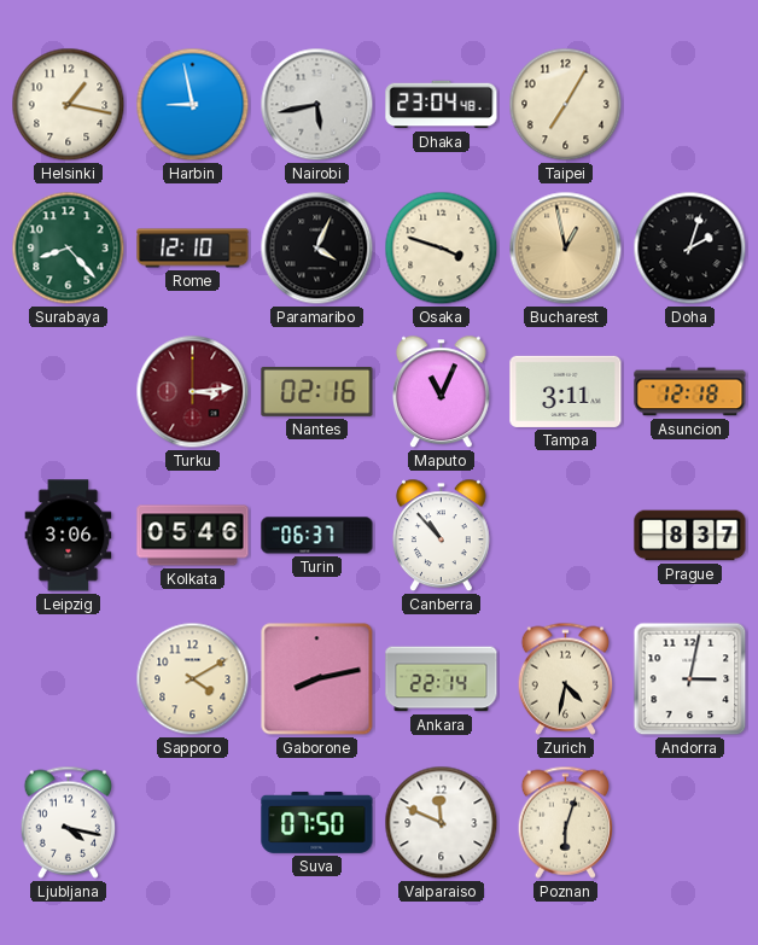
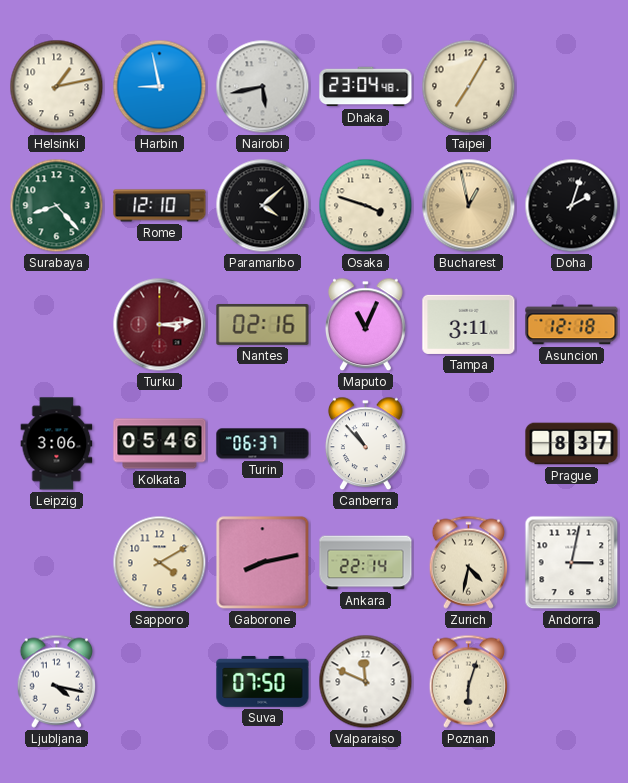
Helsinki: 1:17 -> 1:13
Paramaribo: 4:04 -> 4:08
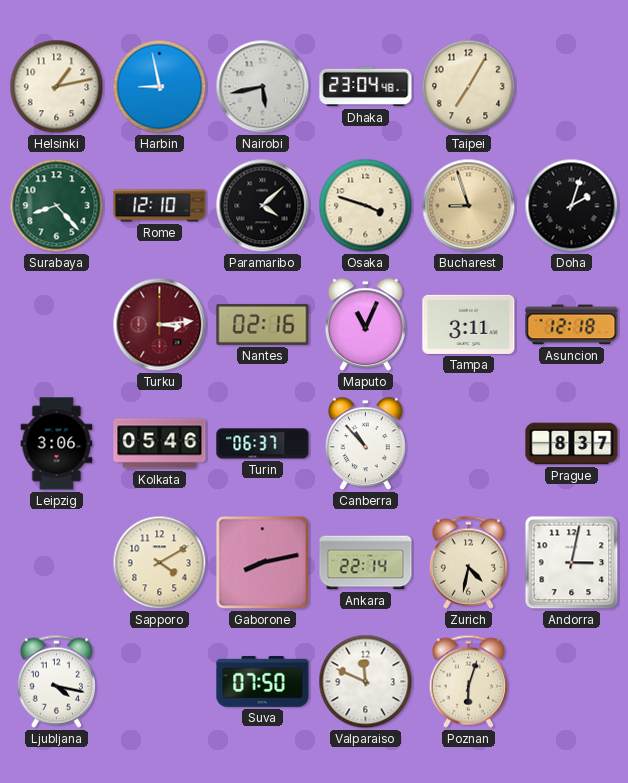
Bucharest: 12:58 -> 8:57
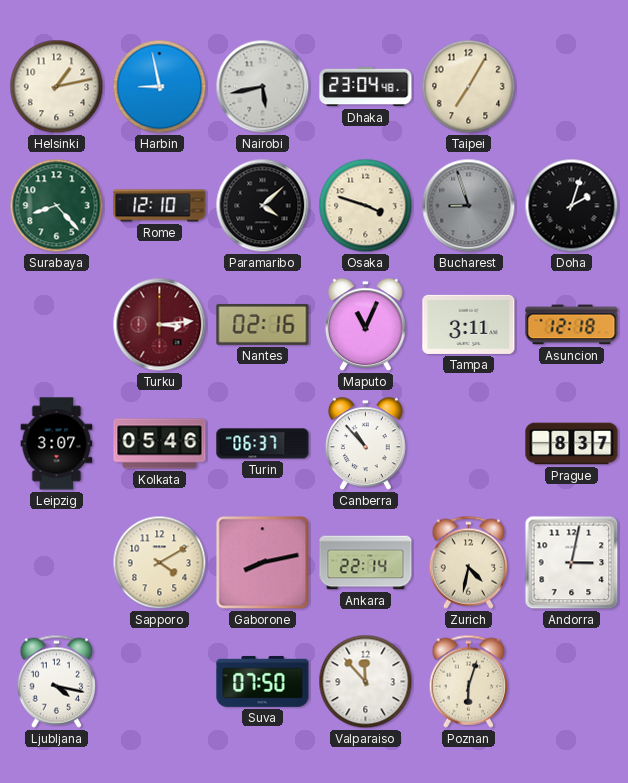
Bucharest dial: champagne -> grey
Leipzig: 3:06 -> 3:07
Valparaiso: 11:49 -> 11:53
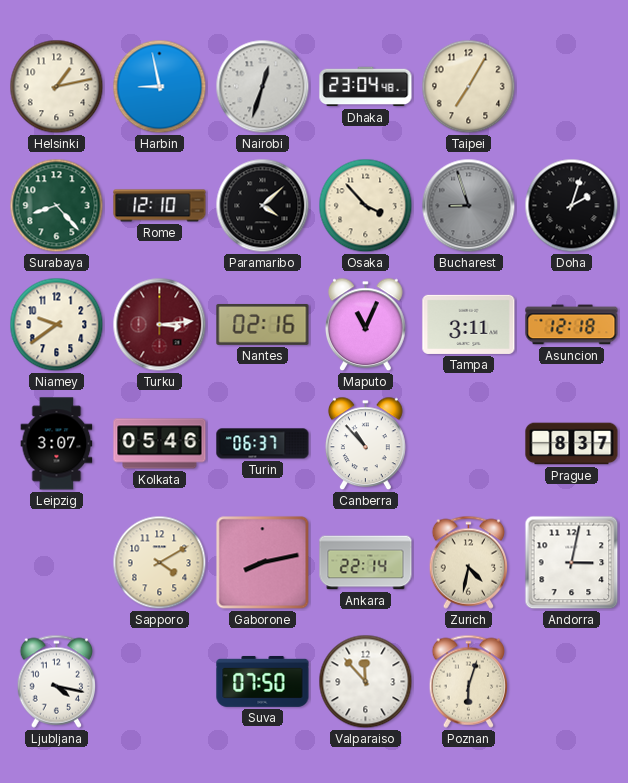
Nairobi: 5:43 -> 12:33
Osaka: 3:48 -> 3:53
Niamey: none -> 9:39
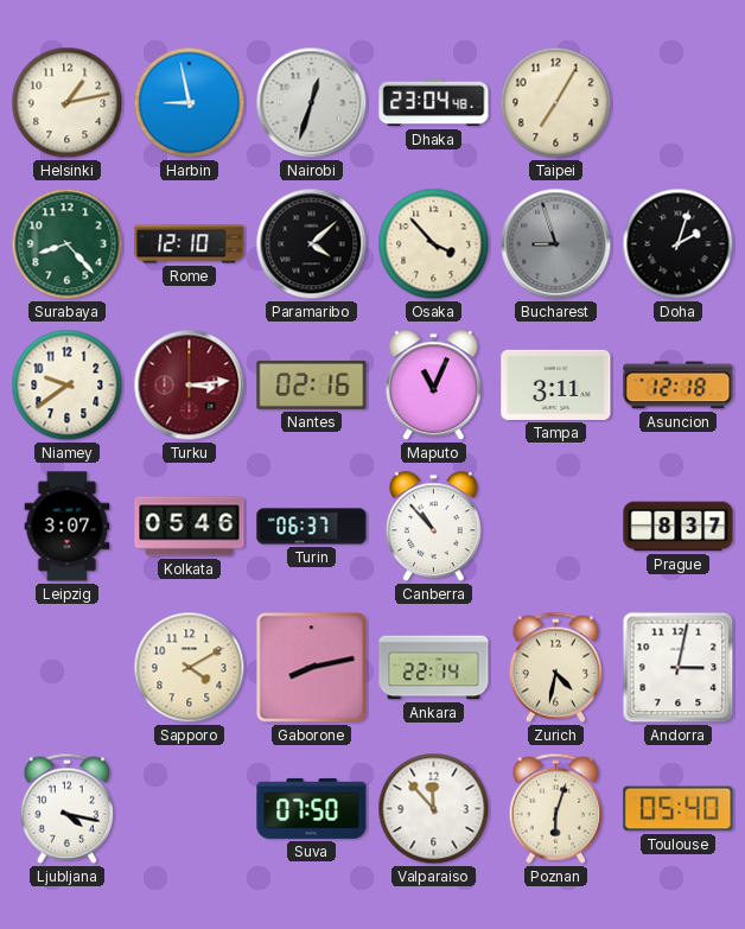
Toulouse: none -> 05:40
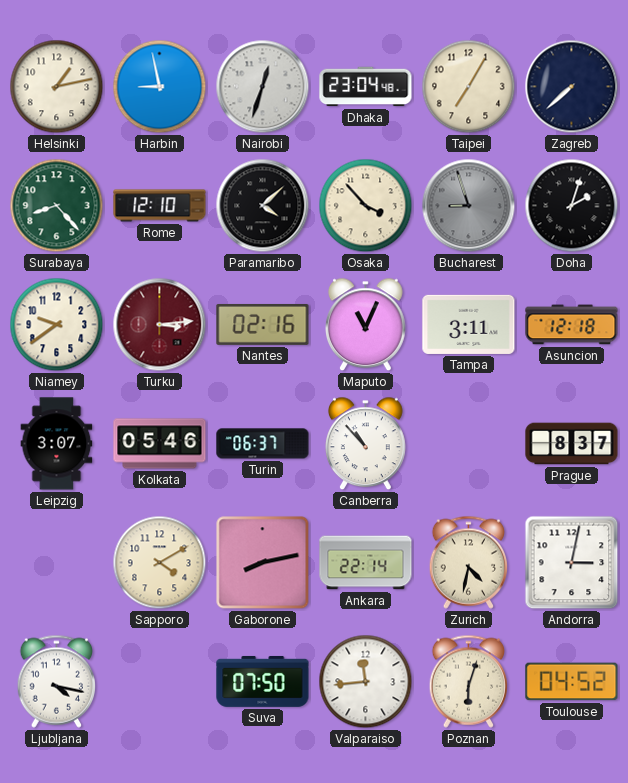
Zagreb: none -> 7:38
Valparaiso: 11:53 -> 11:44
Toulouse: 05:40 -> 04:52
